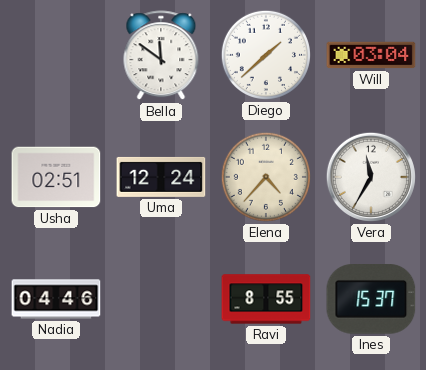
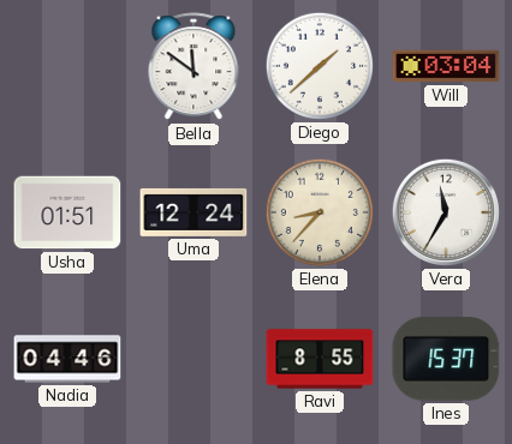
Usha: 02:51 -> 01:51
Elena: 4:37 -> 8:37
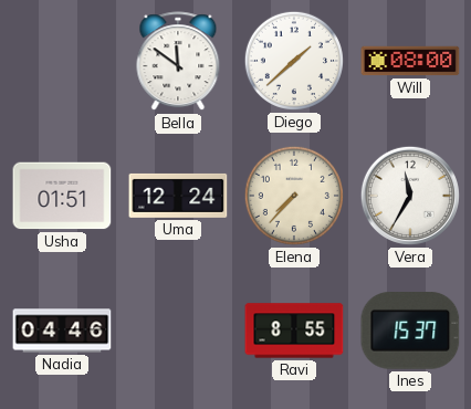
Will: 03:04 -> 08:00
Elena: 8:37 -> 7:37
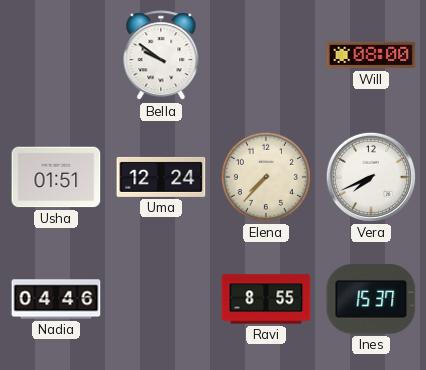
Bella: 11:51 -> 9:51
Diego: 1:38 -> none
Vera: 11:35 -> 7:41
